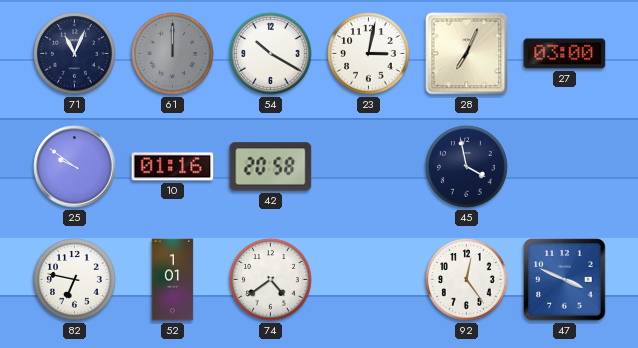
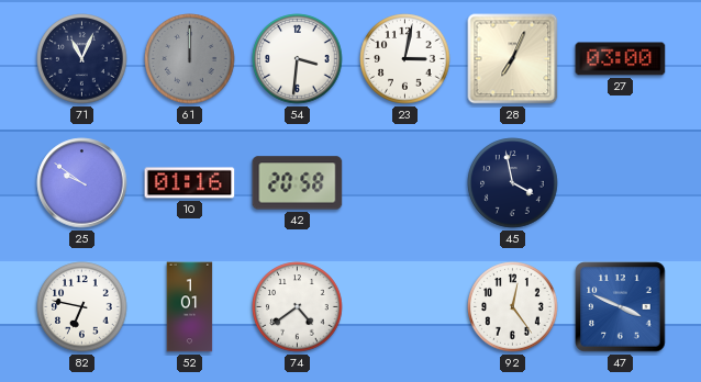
54: 10:20 -> 3:31
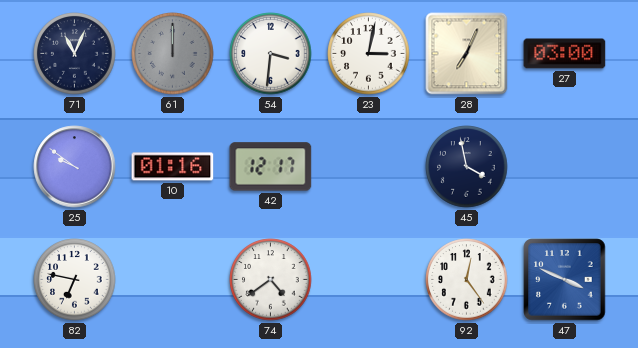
42: 20:58 -> 12:17
52: 1:01 -> none
